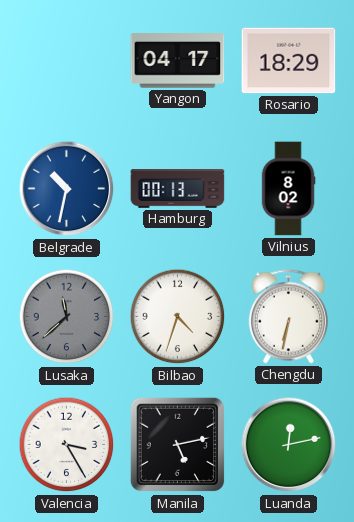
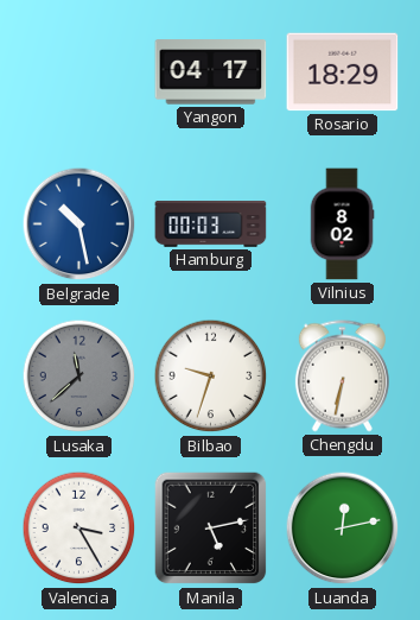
Belgrade: 10:32 -> 10:28
Hamburg: 00:13 -> 00:03
Bilbao: 4:33 -> 9:33
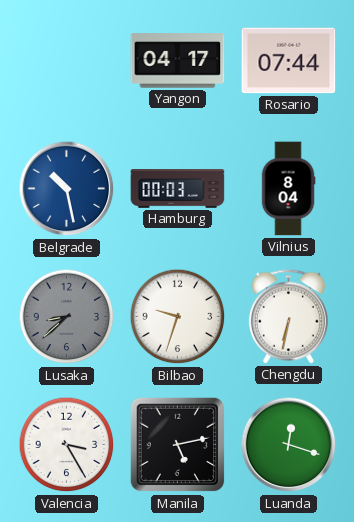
Rosario: 18:29 -> 07:44
Vilnius: 8:02 -> 8:04
Lusaka: 11:38 -> 8:38
Luanda: 12:13 -> 12:18
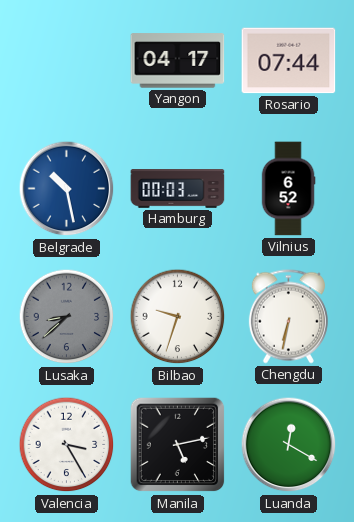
Vilnius: 8:04 -> 6:52
Luanda: 12:18 -> 12:20
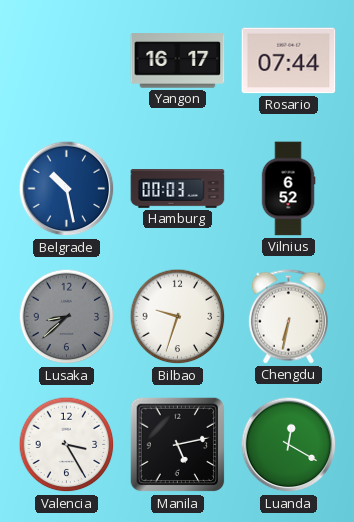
Yangon: 04:17 -> 16:17
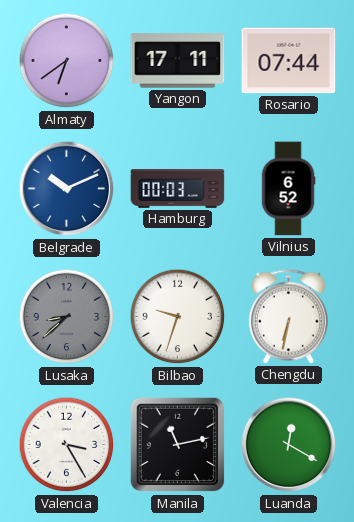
Almaty: none -> 6:39
Yangon: 16:17 -> 17:11
Belgrade: 10:28 -> 10:11
Manila: 5:13 -> 11:13
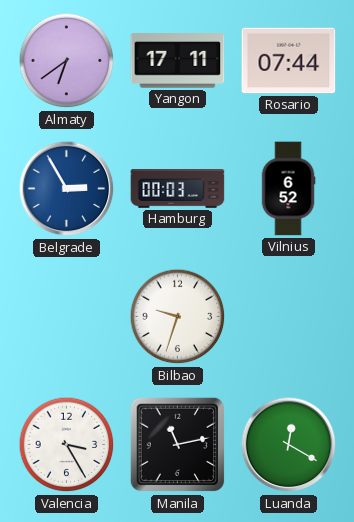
Belgrade: 10:11 -> 2:55
Lusaka: 8:38 -> none
Chengdu: 6:32 -> none
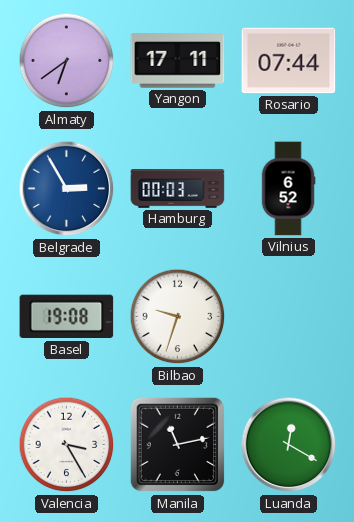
Basel: none -> 19:08
